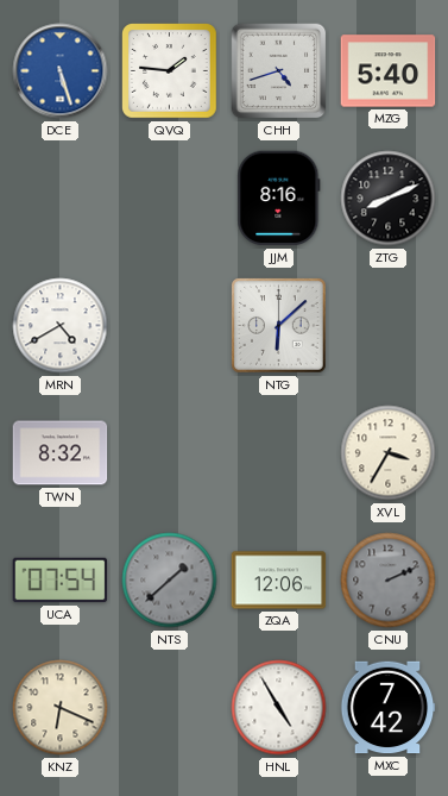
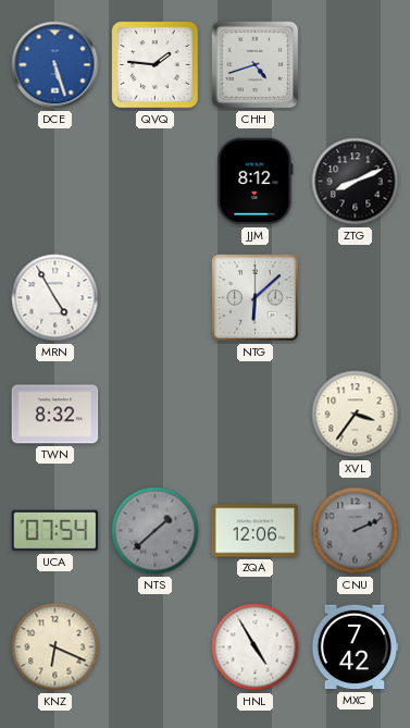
MZG: 5:40 -> none
JJM: 8:16 -> 8:12
MRN: 4:40 -> 4:55
XVL: 3:35 -> 3:36
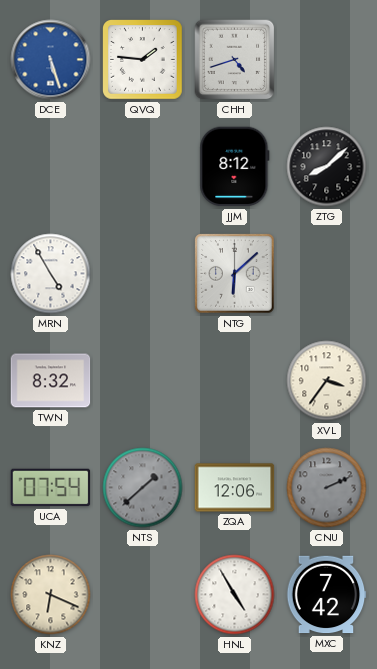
ZTG: 8:11 -> 8:08
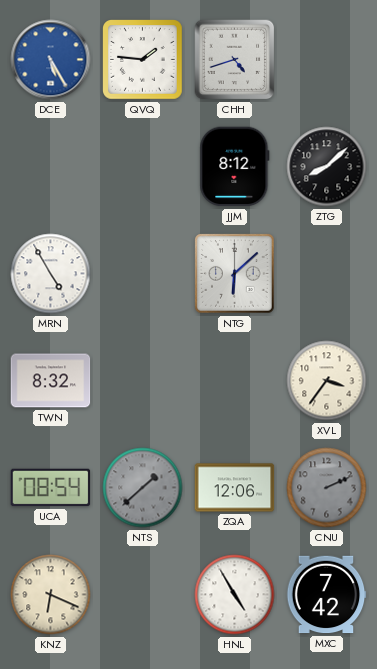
DCE: 5:27 -> 5:25
UCA: 07:54 -> 08:54
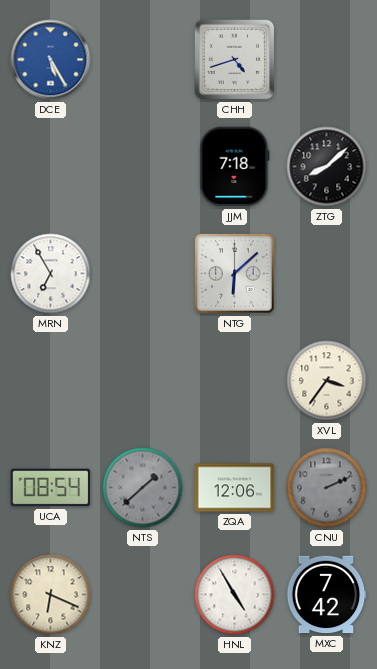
QVQ: 1:46 -> none
JJM: 8:12 -> 7:18
MRN: 4:55 -> 6:55
TWN: 8:32 -> none
